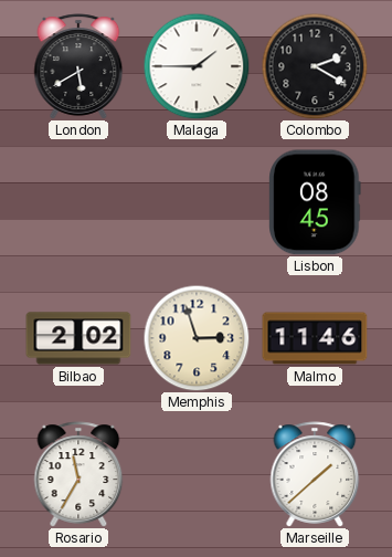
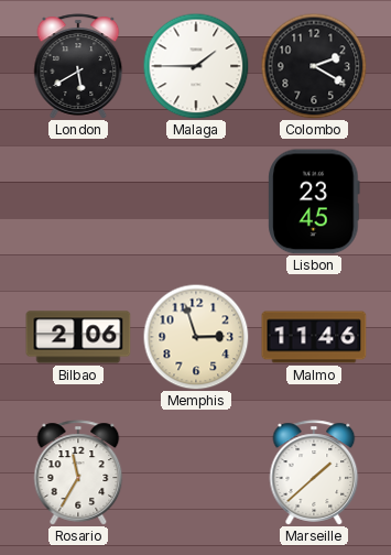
Lisbon: 08:45 -> 23:45
Bilbao: 2:02 -> 2:06
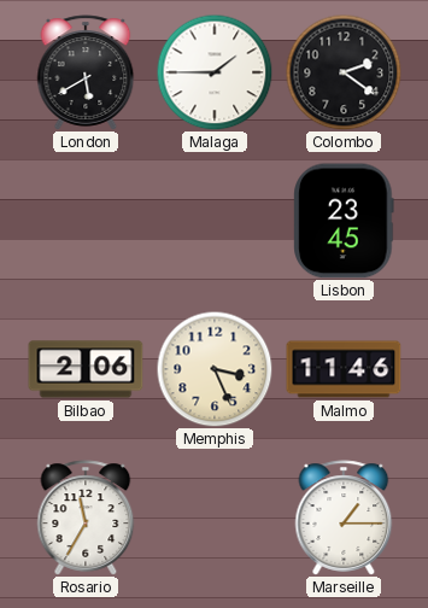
Colombo: 2:20 -> 2:21
Memphis: 2:57 -> 3:26
Marseille: 1:38 -> 1:15
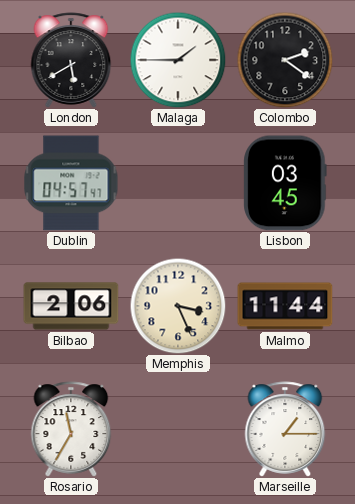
Dublin: none -> 04:57
Lisbon: 23:45 -> 03:45
Malmo: 11:46 -> 11:44
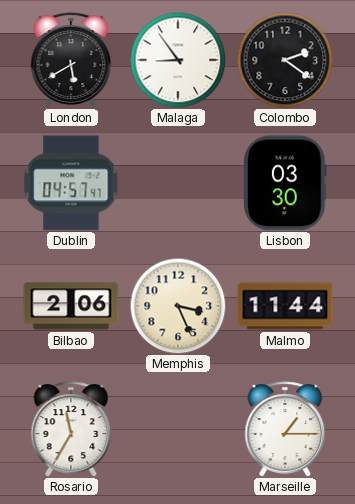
Malaga: 1:45 -> 8:54
Lisbon: 03:45 -> 03:30
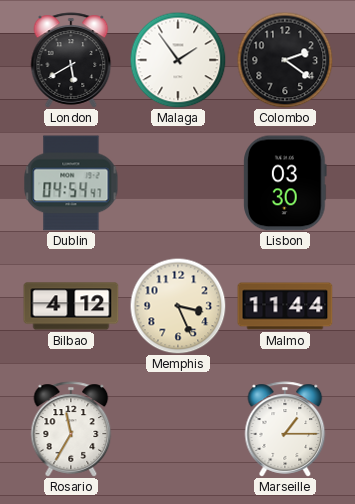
Malaga: 8:54 -> 1:54
Dublin: 04:57 -> 04:54
Bilbao: 2:06 -> 4:12
